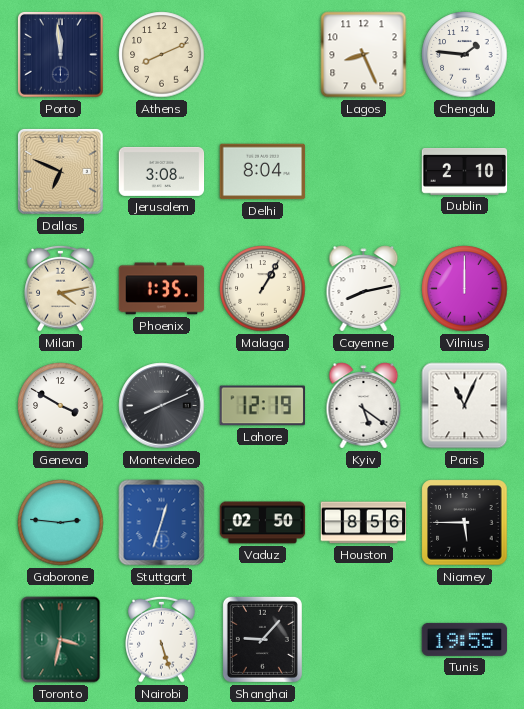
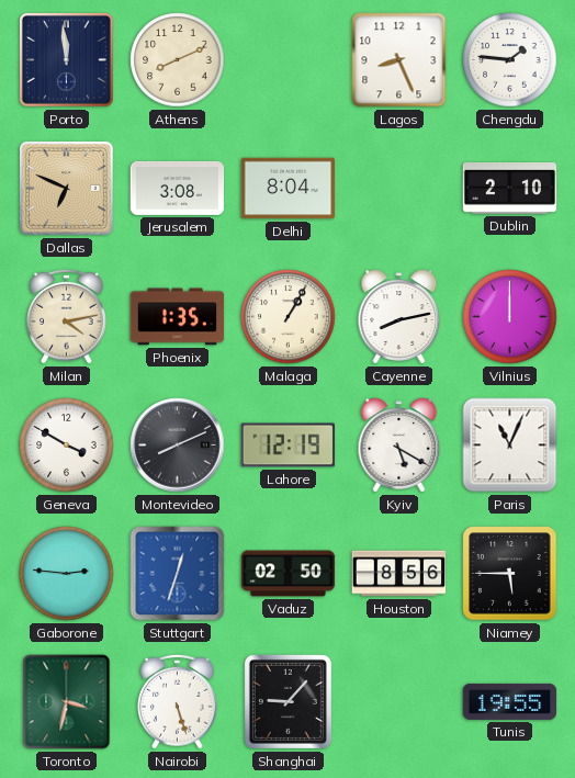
Kyiv: 5:21 -> 5:20
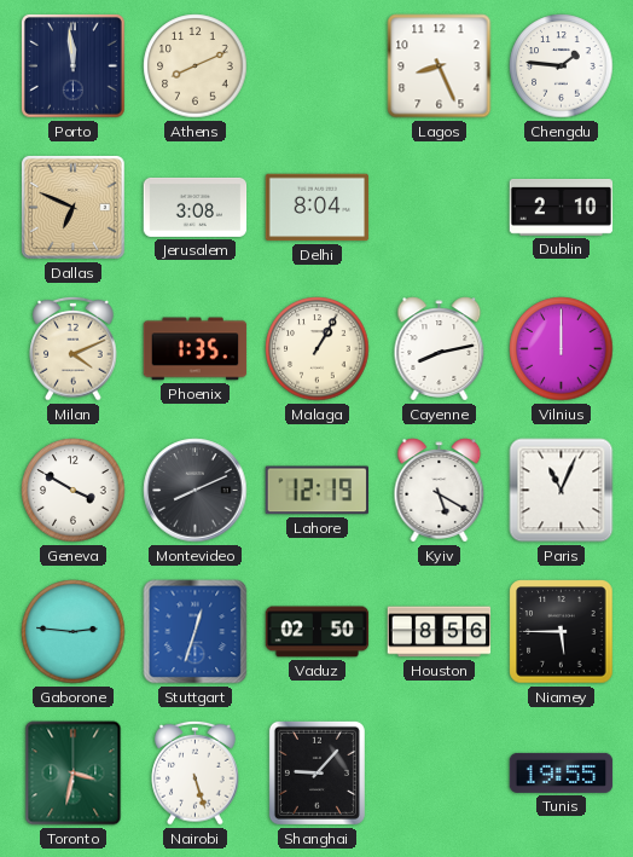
Milan: 4:13 -> 4:11
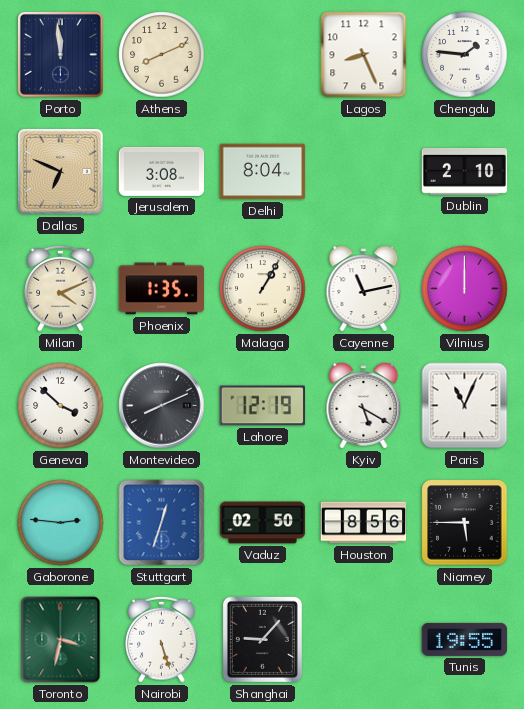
Cayenne: 8:13 -> 11:13
Geneva: 3:50 -> 3:52
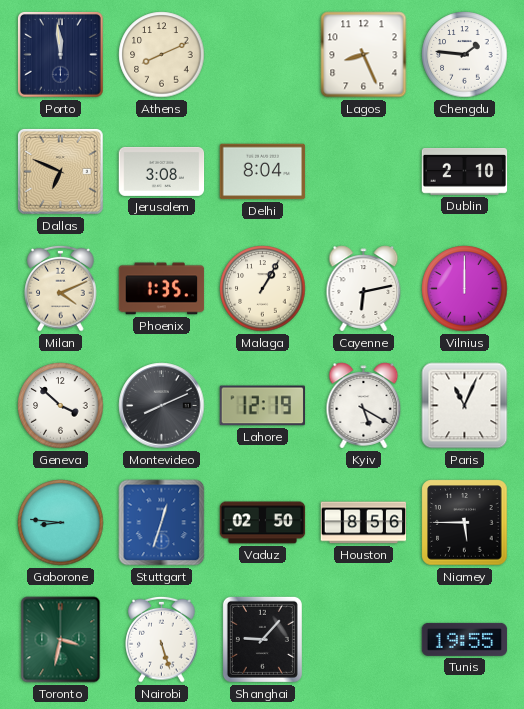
Cayenne: 11:13 -> 6:13
Gaborone: 2:46 -> 8:46
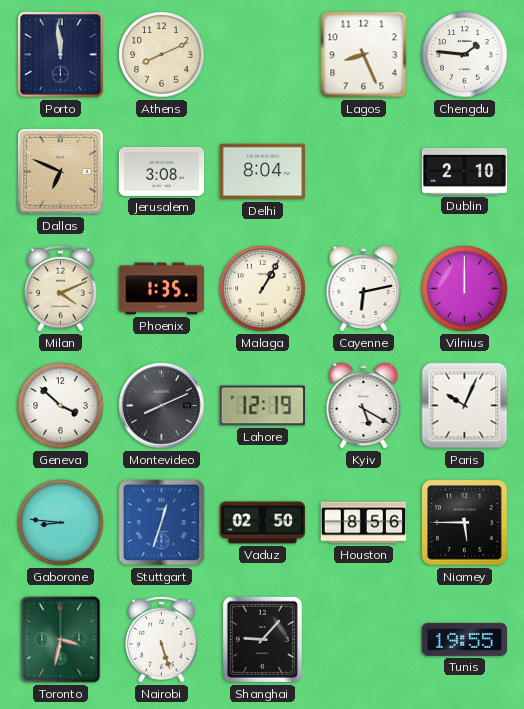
Paris: 11:04 -> 10:04
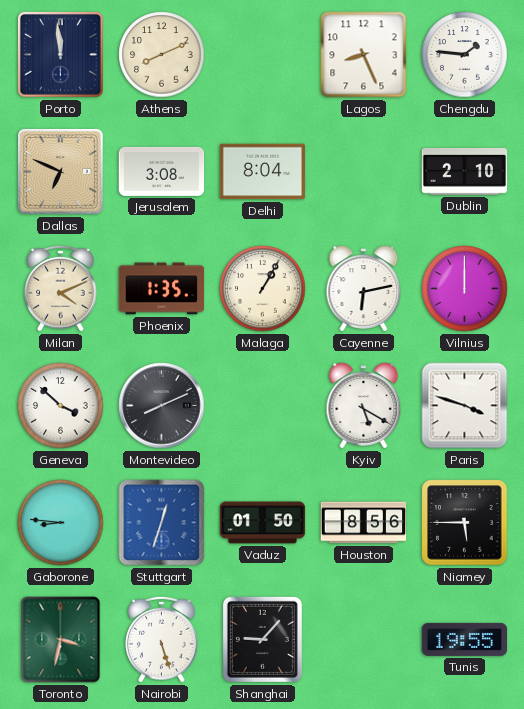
Lahore: 12:19 -> none
Paris: 10:04 -> 3:48
Vaduz: 02:50 -> 01:50
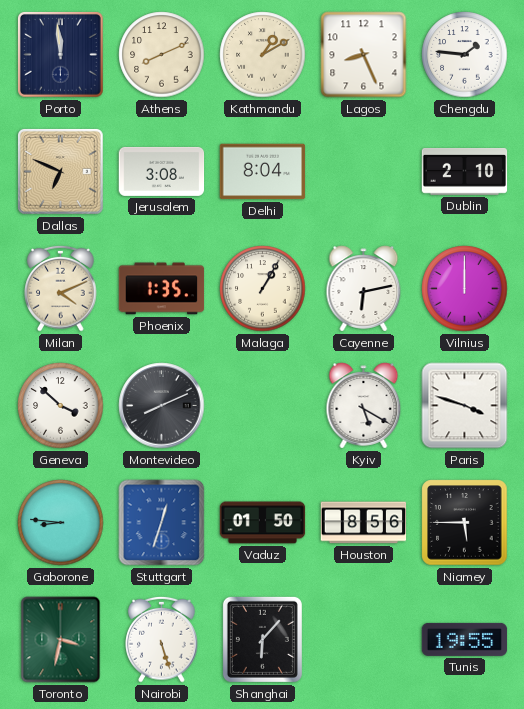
Kathmandu: none -> 1:10
Shanghai: 9:07 -> 6:07
